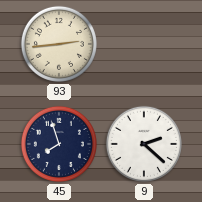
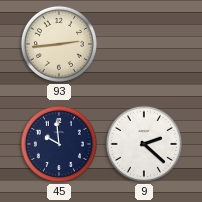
45: 7:57 -> 9:59
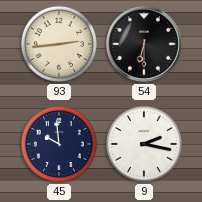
54: none -> 6:30
9: 2:22 -> 2:17
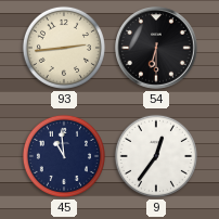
45: 9:59 -> 10:59
9: 2:17 -> 12:36
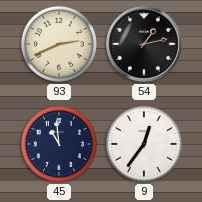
93: 2:44 -> 2:41
54: 6:30 -> 1:13
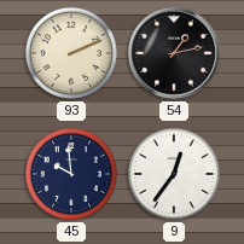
93: 2:41 -> 2:11
45: 10:59 -> 9:59
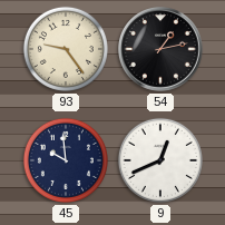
93: 2:11 -> 9:24
9: 12:36 -> 12:41
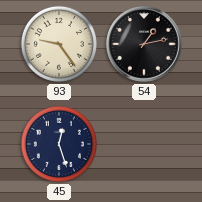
45: 9:59 -> 12:27
9: 12:41 -> none
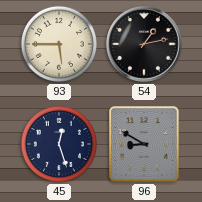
93: 9:24 -> 5:45
96: none -> 8:50
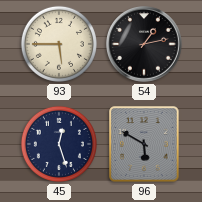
96: 8:50 -> 5:50
